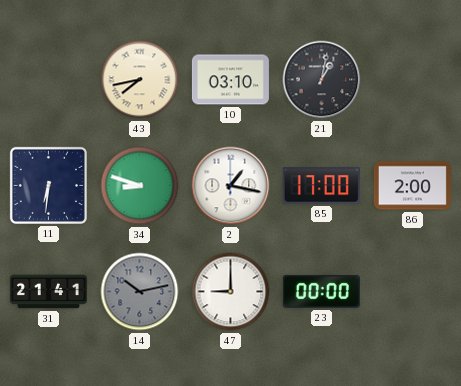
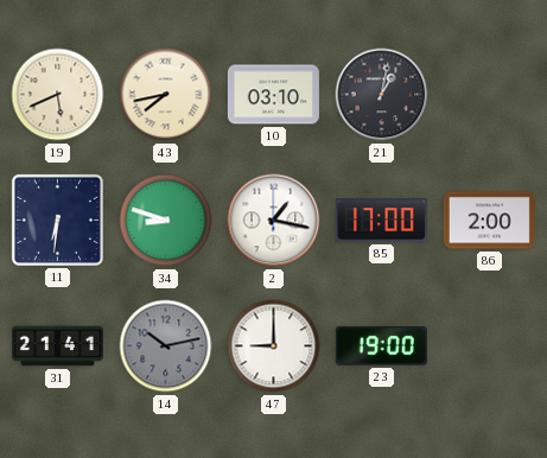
19: none -> 5:41
23: 00:00 -> 19:00
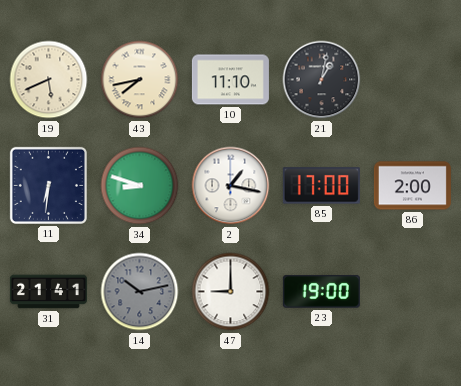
10: 03:10 -> 11:10
